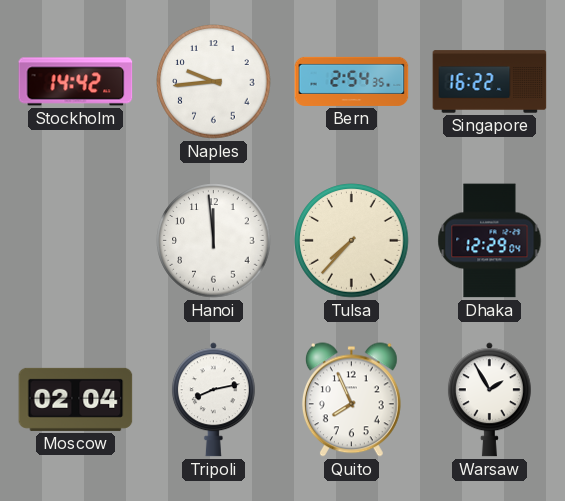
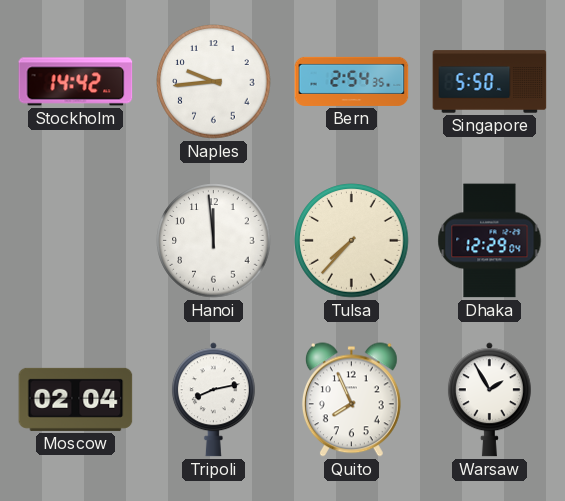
Singapore: 16:22 -> 5:50
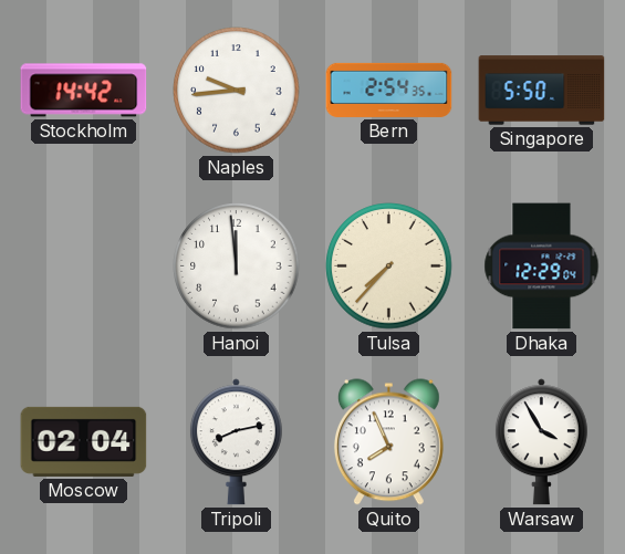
Warsaw: 1:55 -> 3:55
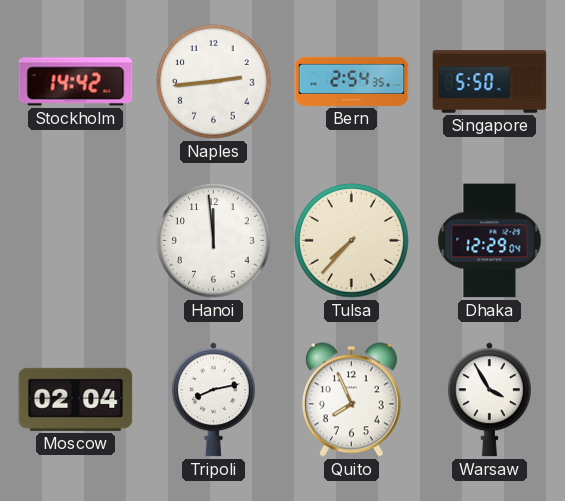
Naples: 9:44 -> 2:44
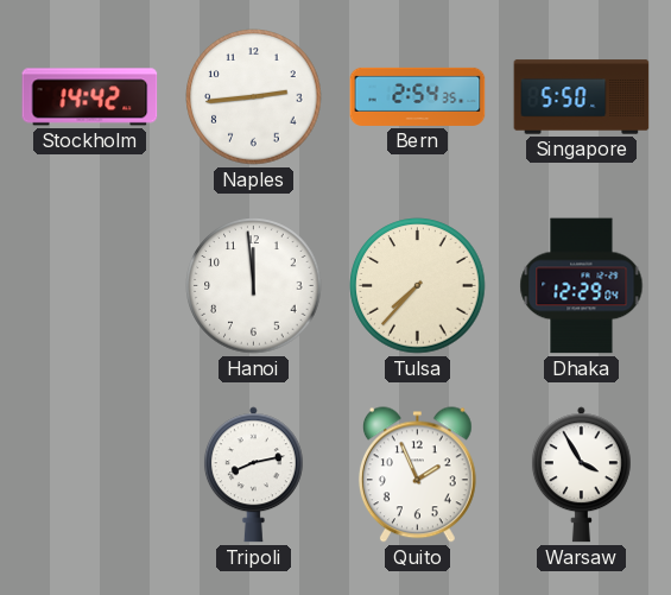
Moscow: 02:04 -> none
Quito: 7:56 -> 1:56
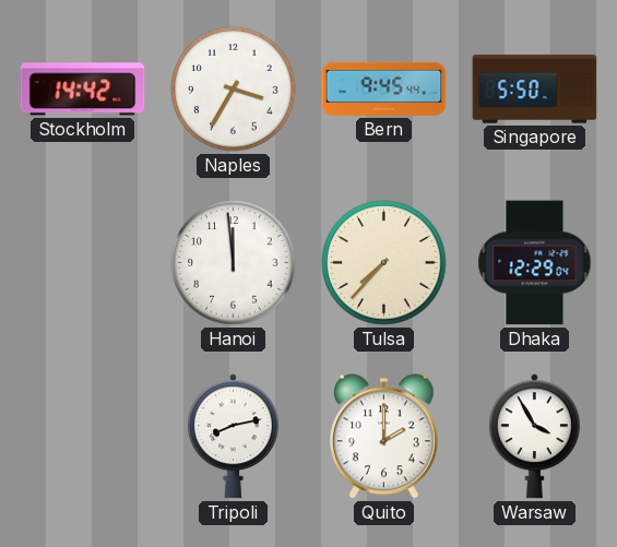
Naples: 2:44 -> 3:35
Bern: 2:54 -> 9:45
Quito: 1:56 -> 2:00
